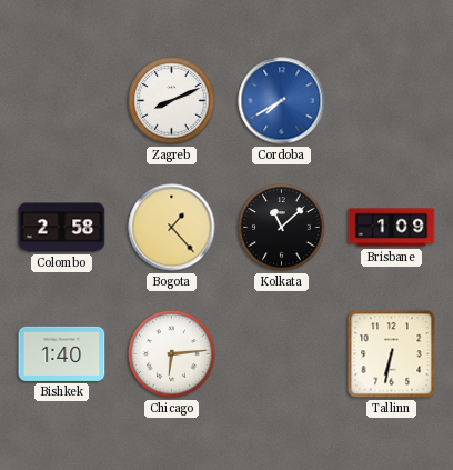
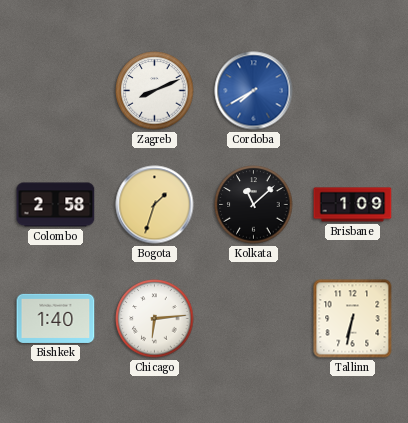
Bogota: 1:23 -> 1:33
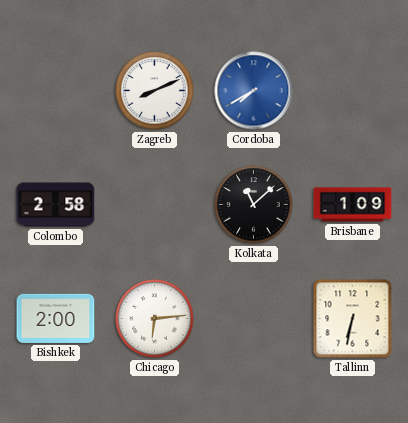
Bogota: 1:33 -> none
Bishkek: 1:40 -> 2:00
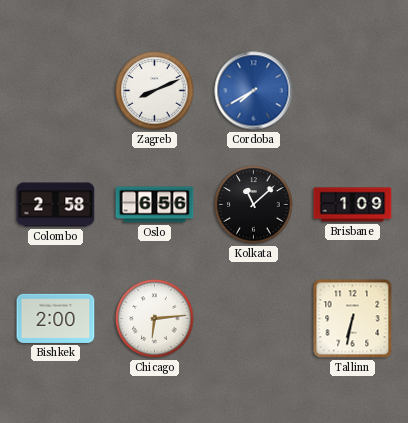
Oslo: none -> 6:56
